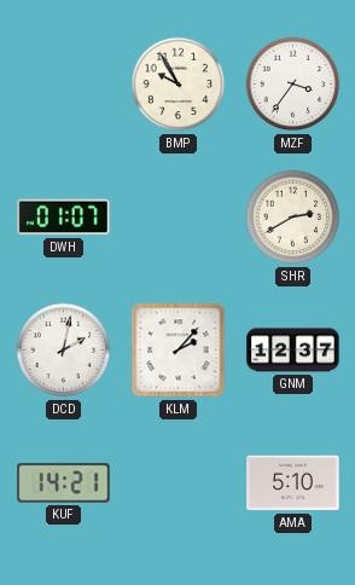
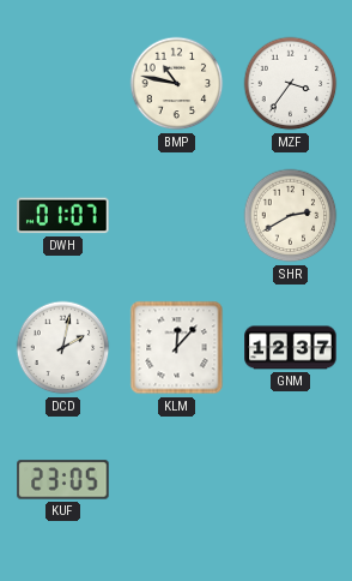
BMP: 9:55 -> 10:47
KLM: 2:07 -> 12:07
KUF: 14:21 -> 23:05
AMA: 5:10 -> none
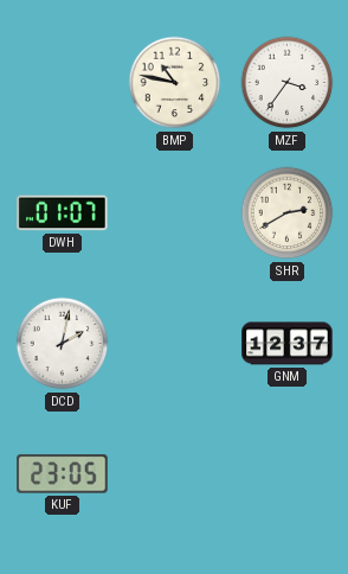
KLM: 12:07 -> none
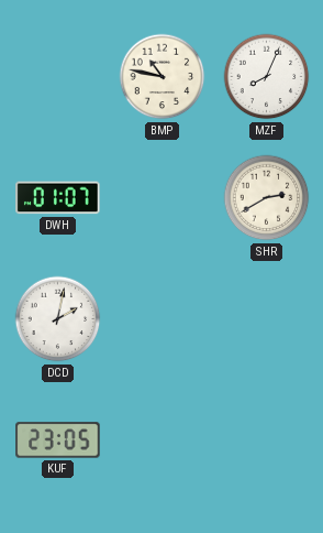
MZF: 3:36 -> 8:04
GNM: 12:37 -> none
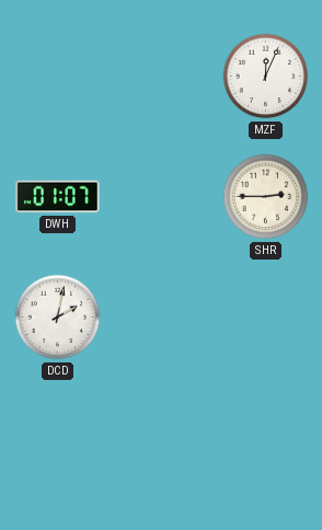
BMP: 10:47 -> none
MZF: 8:04 -> 12:04
SHR: 2:40 -> 2:45
KUF: 23:05 -> none
